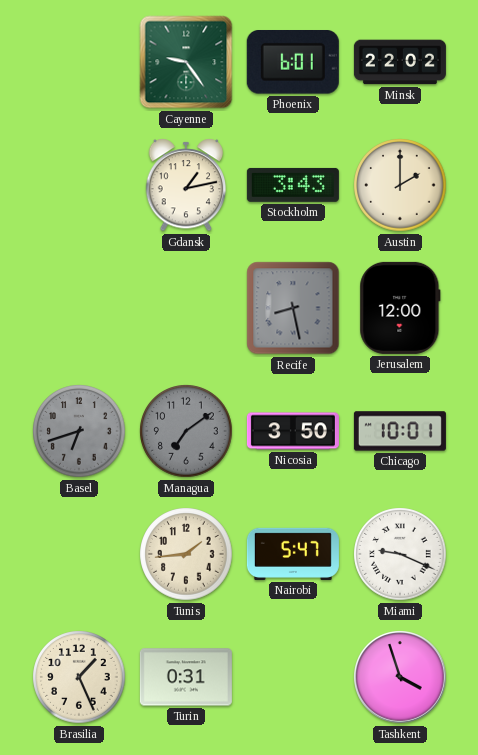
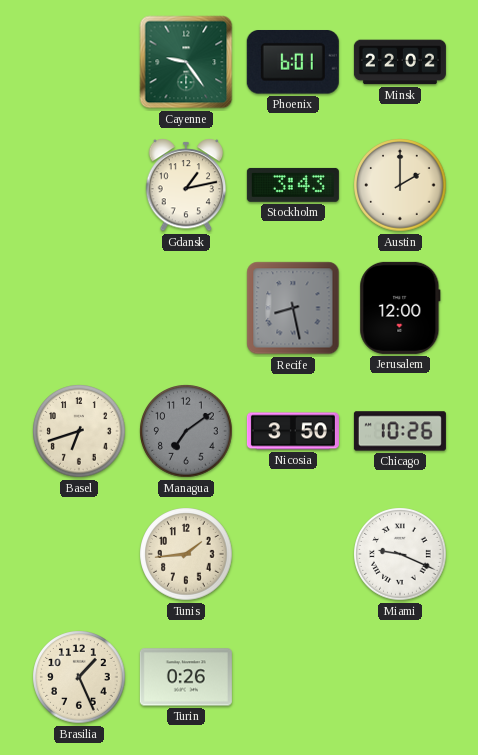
Basel dial: grey -> cream
Chicago: 10:01 -> 10:26
Nairobi: 5:47 -> none
Turin: 0:31 -> 0:26
Tashkent: 3:57 -> none
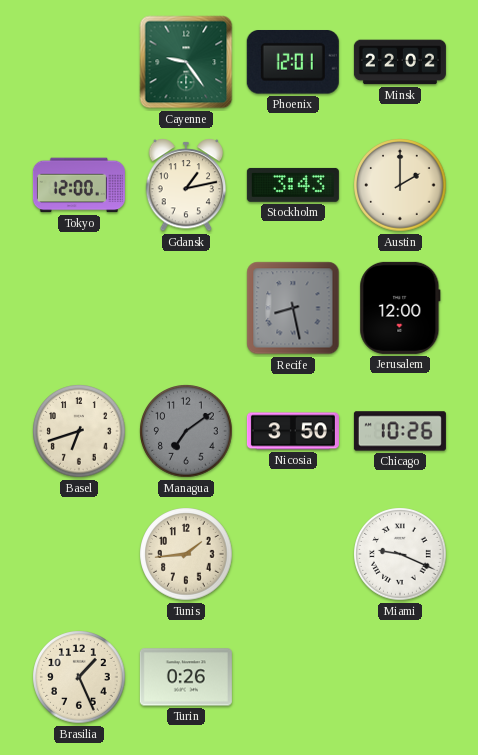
Phoenix: 6:01 -> 12:01
Tokyo: none -> 12:00
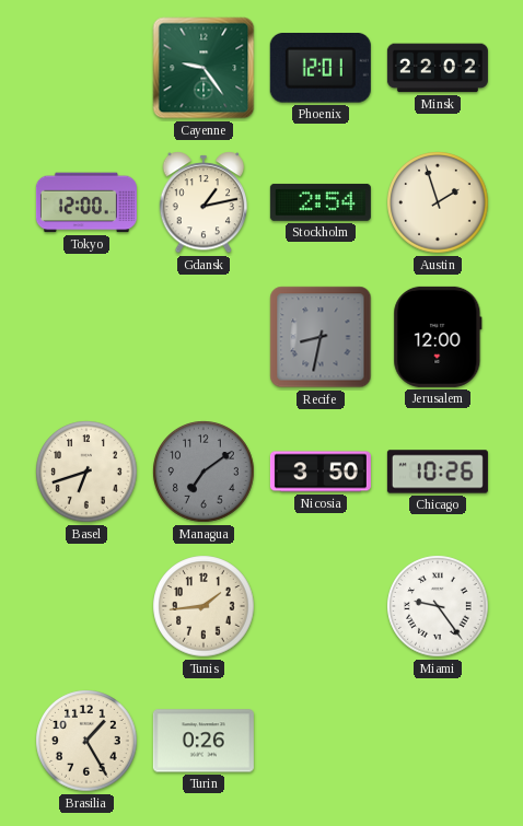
Stockholm: 3:43 -> 2:54
Austin: 2:00 -> 1:57
Recife: 8:28 -> 8:32
Miami: 9:19 -> 9:24
Brasilia: 1:26 -> 1:25
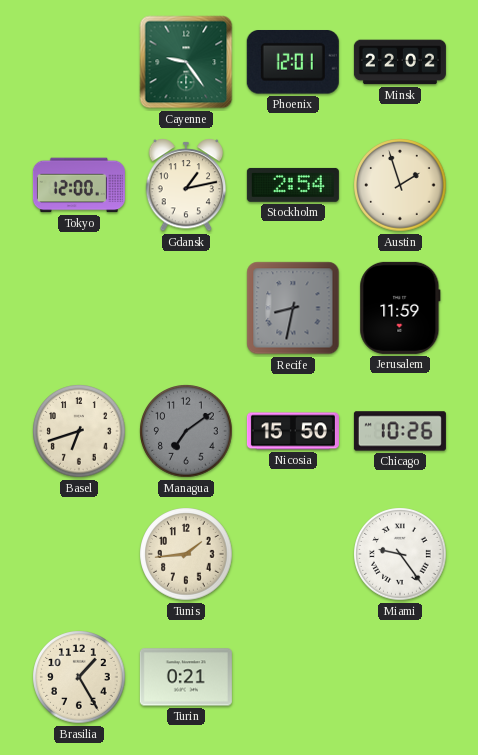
Jerusalem: 12:00 -> 11:59
Nicosia: 3:50 -> 15:50
Turin: 0:26 -> 0:21
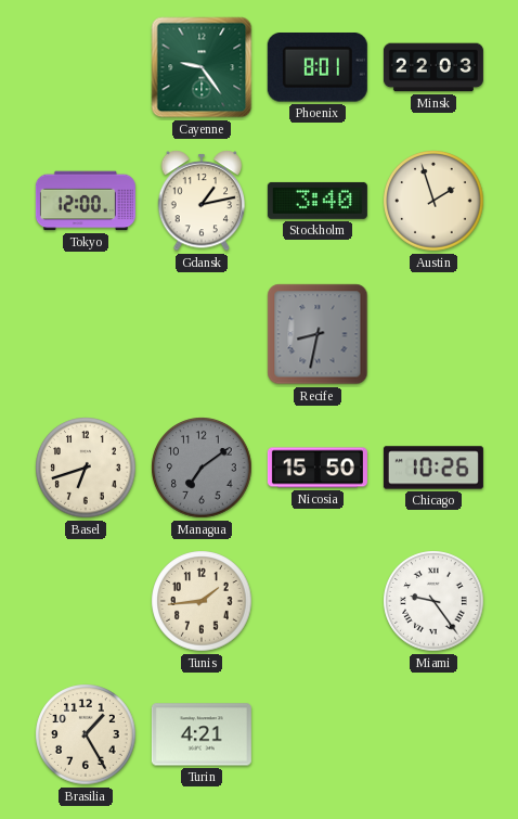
Phoenix: 12:01 -> 8:01
Minsk: 22:02 -> 22:03
Stockholm: 2:54 -> 3:40
Jerusalem: 11:59 -> none
Turin: 0:21 -> 4:21
